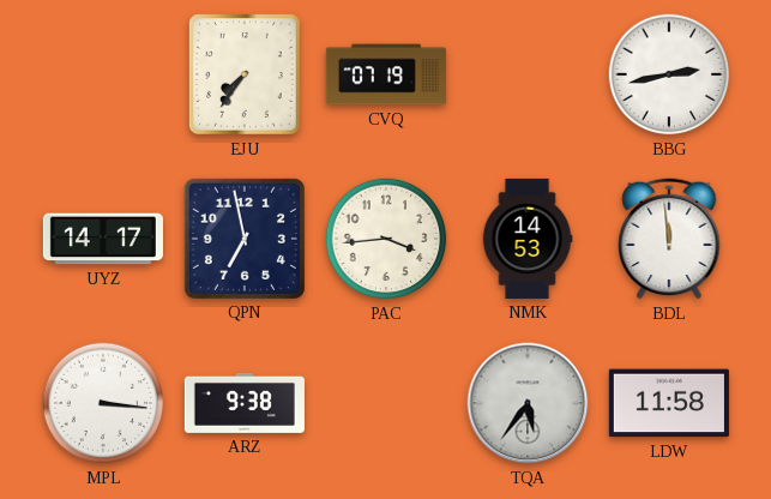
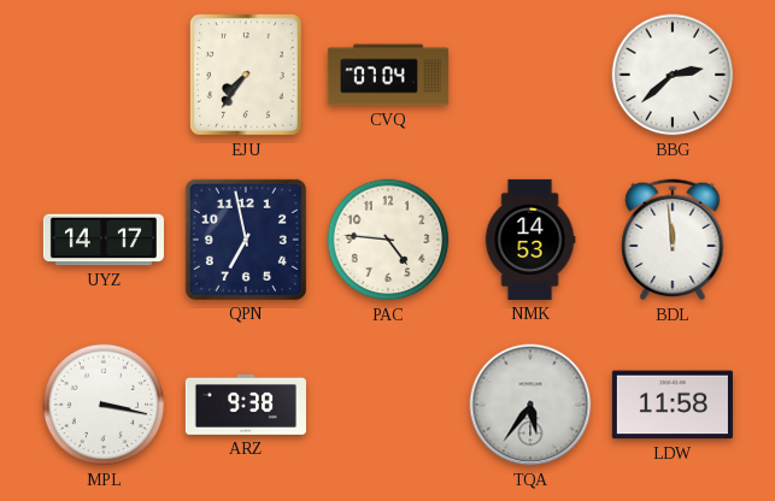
CVQ: 07:19 -> 07:04
BBG: 2:43 -> 2:38
PAC: 3:44 -> 4:46
MPL: 3:16 -> 3:17
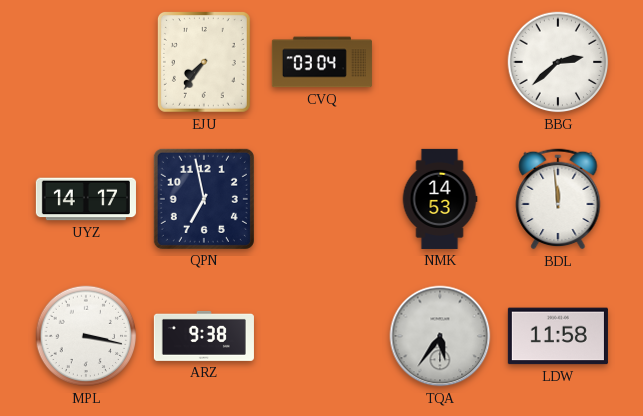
CVQ: 07:04 -> 03:04
PAC: 4:46 -> none
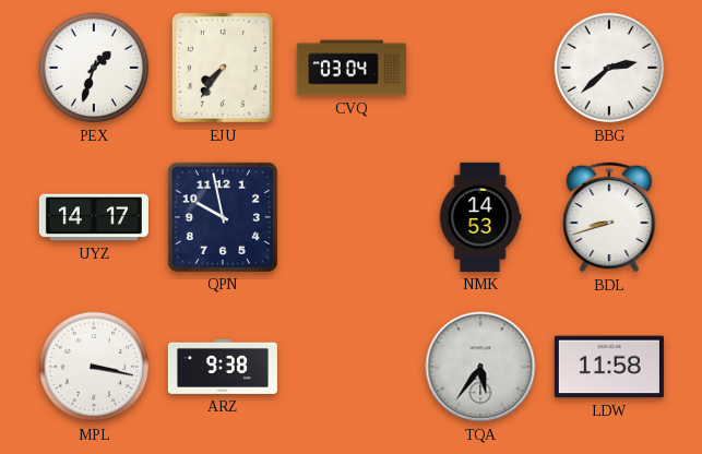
PEX: none -> 1:33
QPN: 6:58 -> 9:58
BDL: 11:59 -> 8:42
